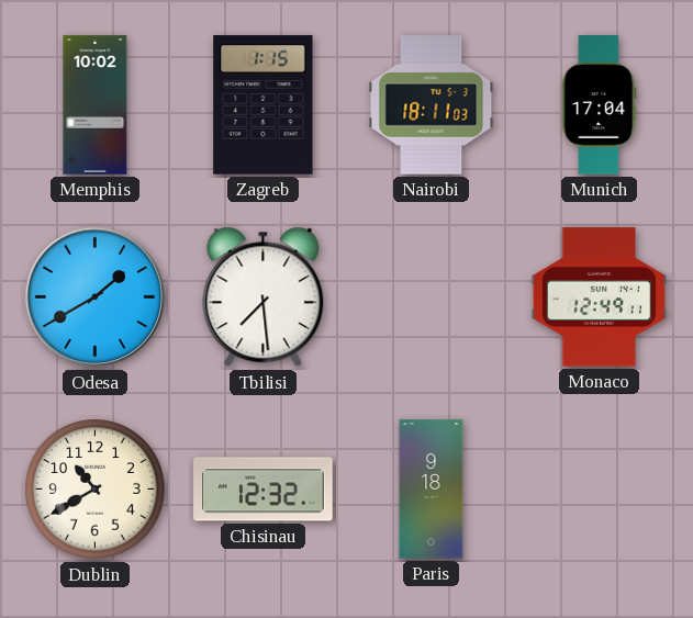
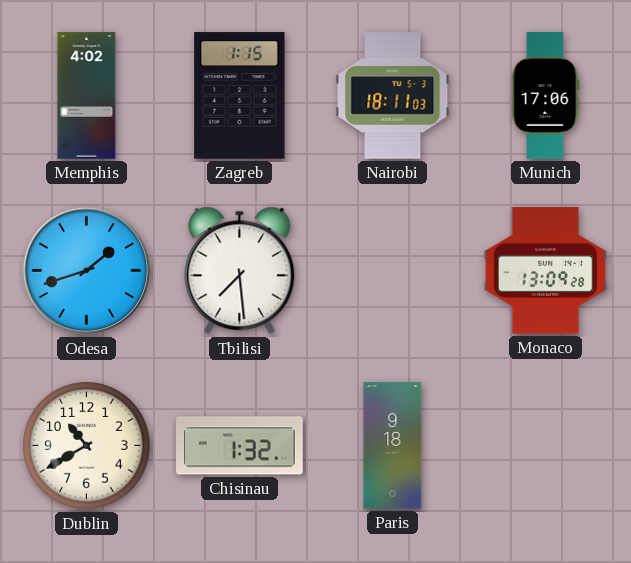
Memphis: 10:02 -> 4:02
Munich: 17:04 -> 17:06
Odesa: 1:40 -> 1:42
Monaco: 12:49 -> 13:09
Chisinau: 12:32 -> 1:32
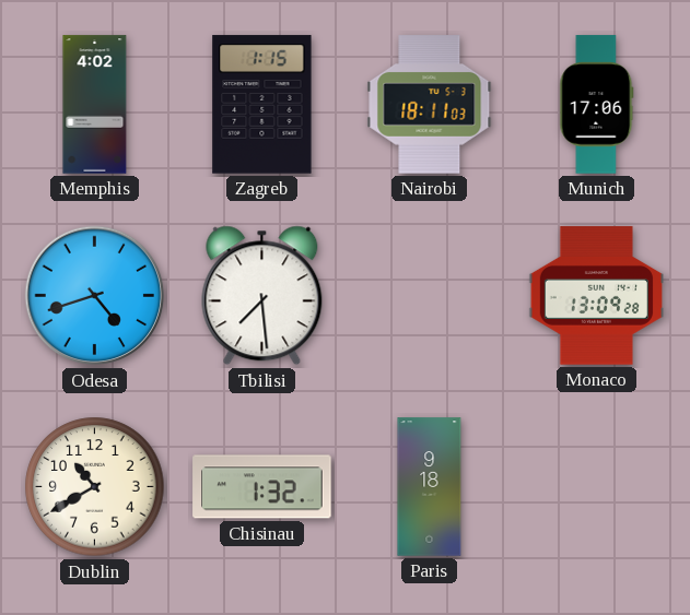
Odesa: 1:42 -> 4:42
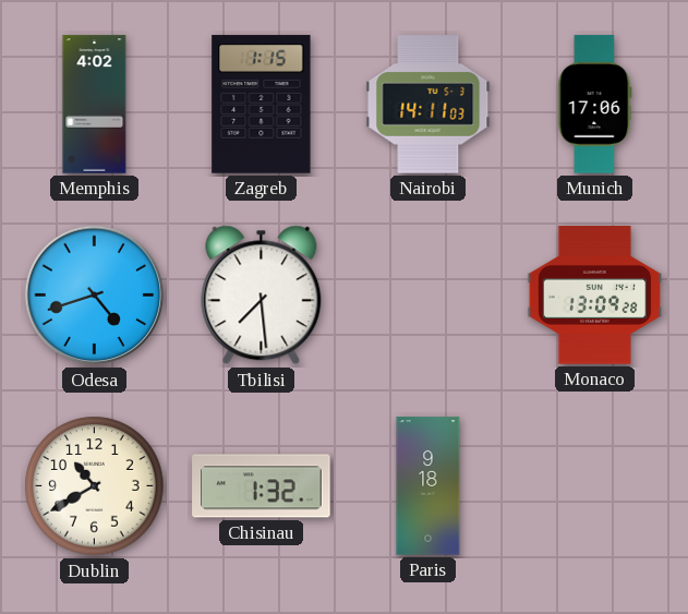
Nairobi: 18:11 -> 14:11
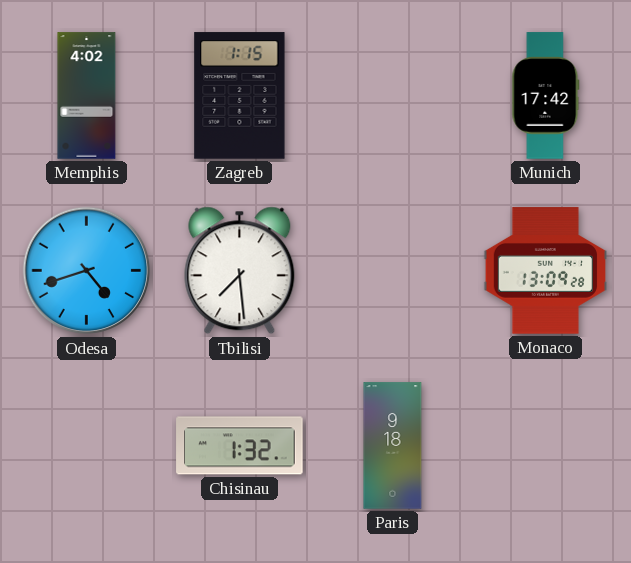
Nairobi: 14:11 -> none
Munich: 17:06 -> 17:42
Dublin: 10:40 -> none
